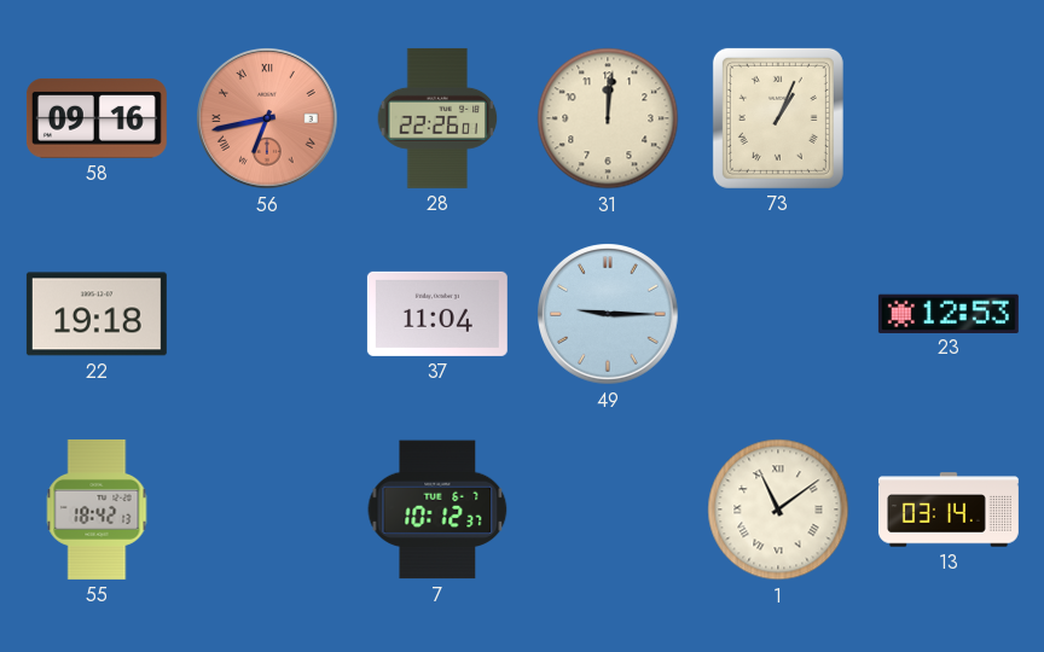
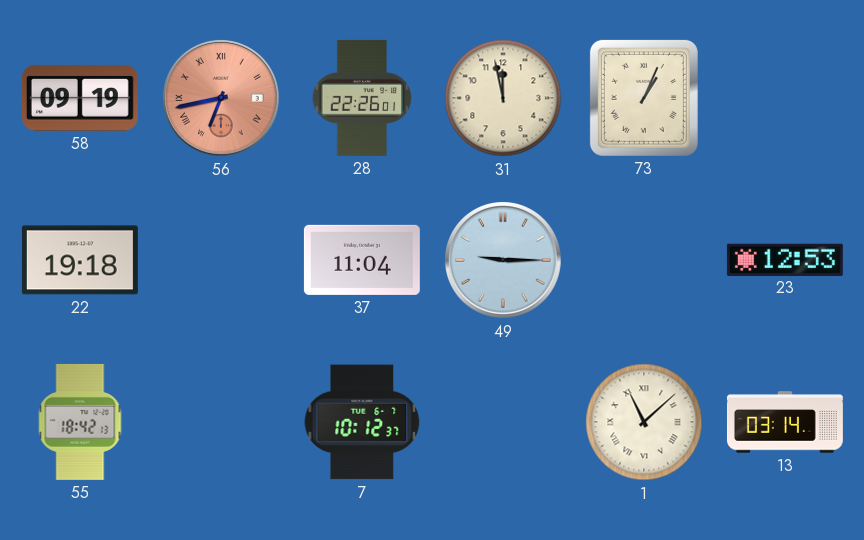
58: 09:16 -> 09:19
31: 12:01 -> 11:58
1: 11:09 -> 11:08
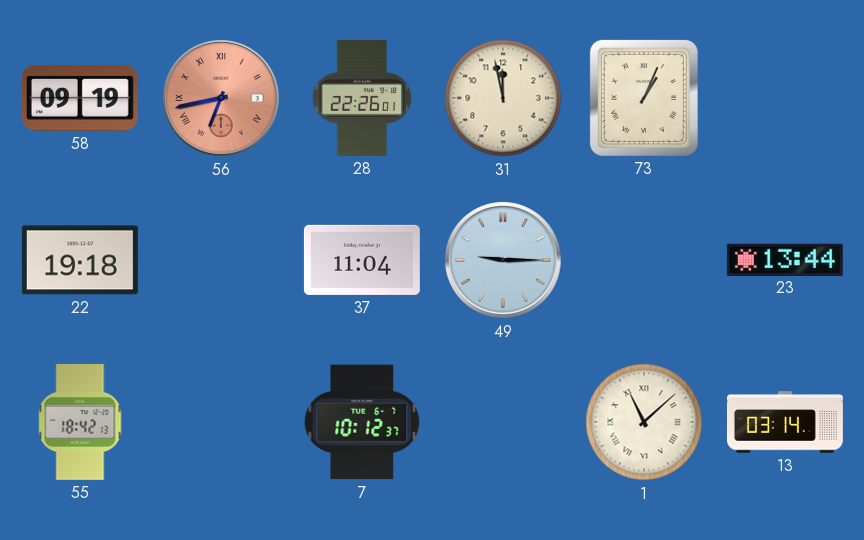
23: 12:53 -> 13:44
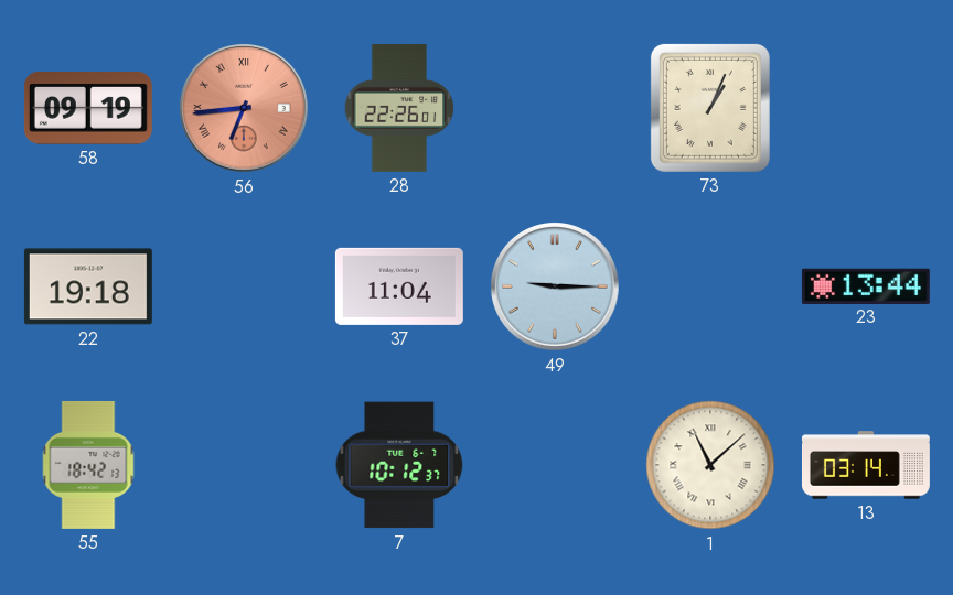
56: 6:43 -> 6:44
31: 11:58 -> none
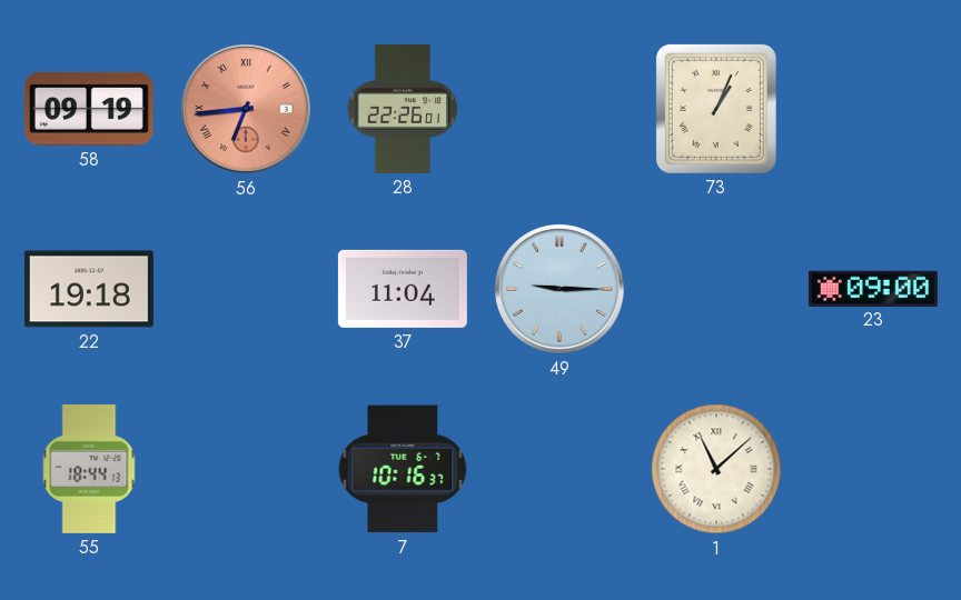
23: 13:44 -> 09:00
55: 18:42 -> 18:44
7: 10:12 -> 10:16
13: 03:14 -> none
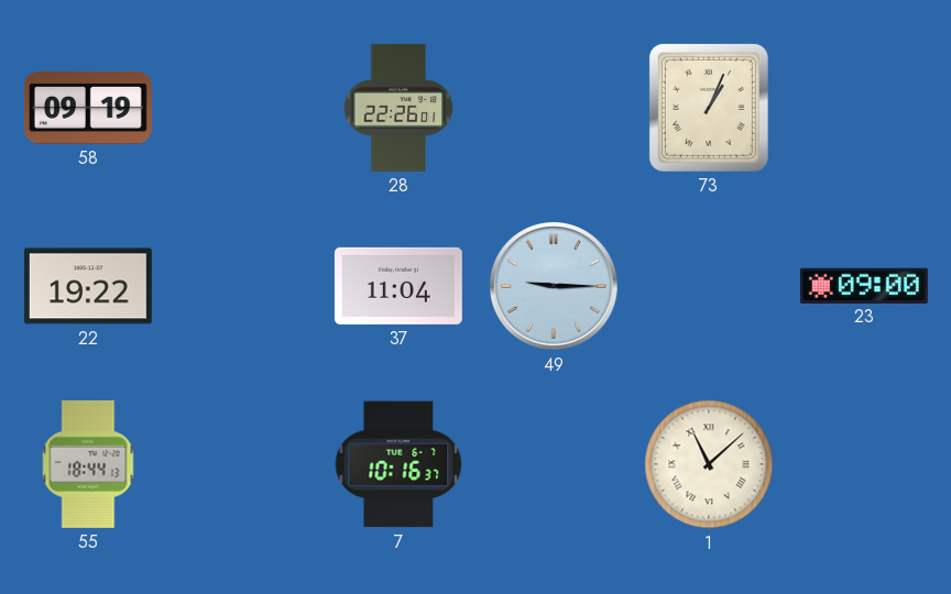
56: 6:44 -> none
22: 19:18 -> 19:22
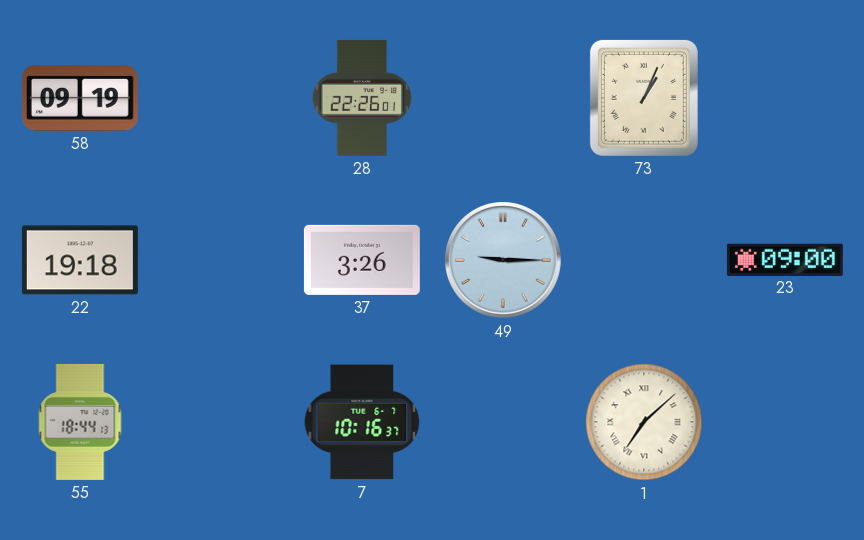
22: 19:22 -> 19:18
37: 11:04 -> 3:26
1: 11:08 -> 7:08
